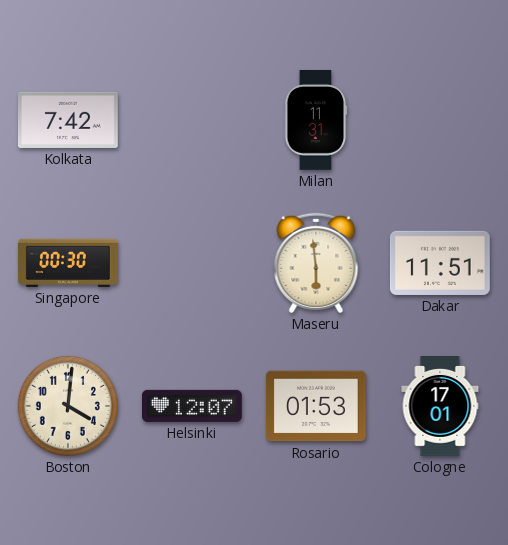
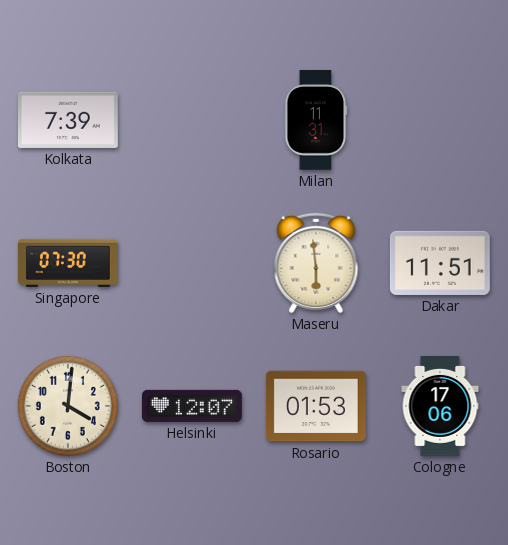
Kolkata: 7:42 -> 7:39
Singapore: 00:30 -> 07:30
Cologne: 17:01 -> 17:06
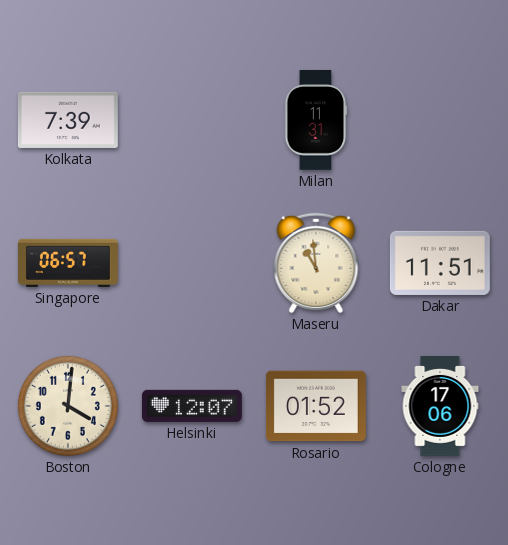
Singapore: 07:30 -> 06:57
Maseru: 5:59 -> 10:59
Rosario: 01:53 -> 01:52
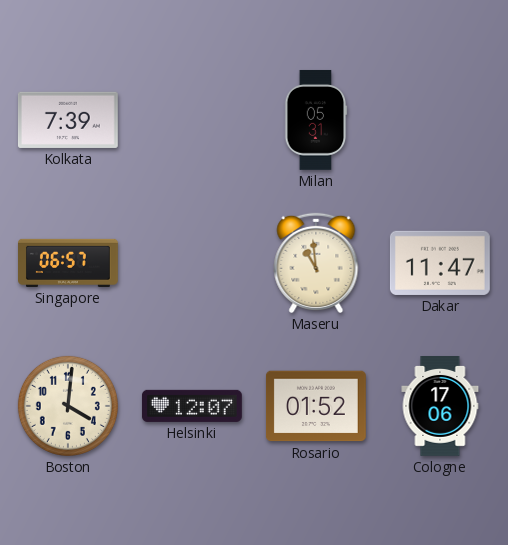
Milan: 11:31 -> 05:31
Dakar: 11:51 -> 11:47
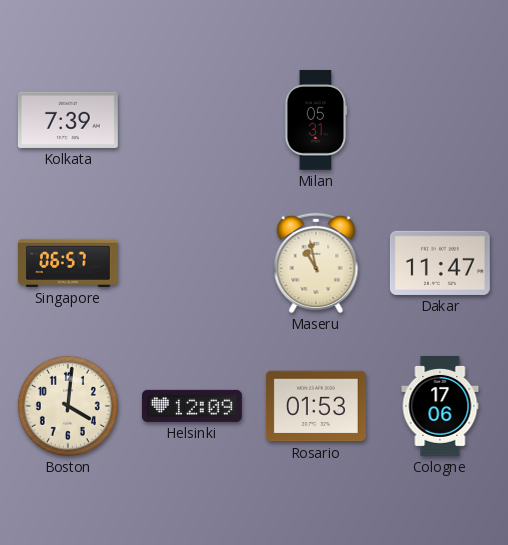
Maseru: 10:59 -> 10:58
Helsinki: 12:07 -> 12:09
Rosario: 01:52 -> 01:53
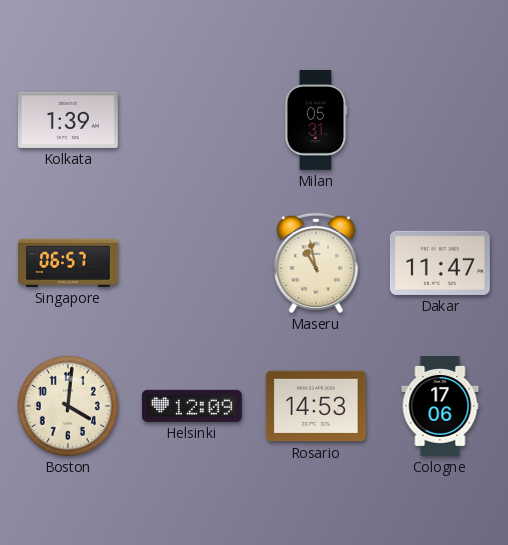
Kolkata: 7:39 -> 1:39
Rosario: 01:53 -> 14:53
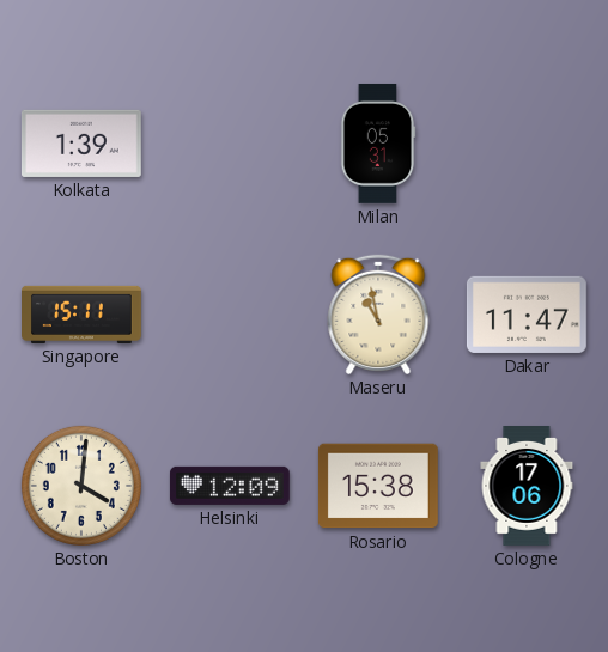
Singapore: 06:57 -> 15:11
Rosario: 14:53 -> 15:38
